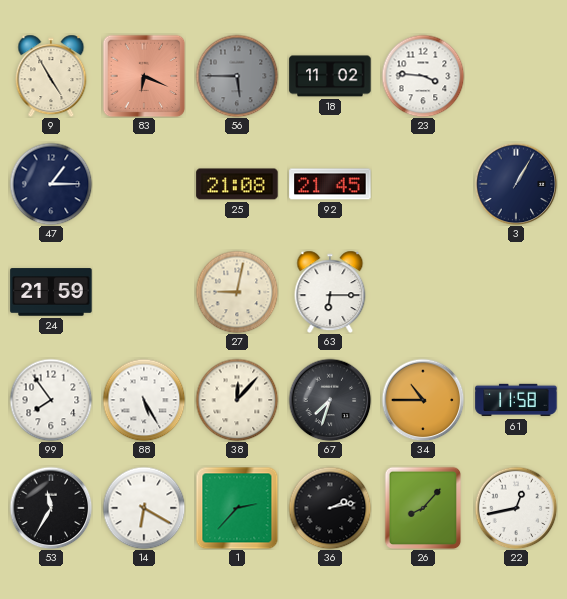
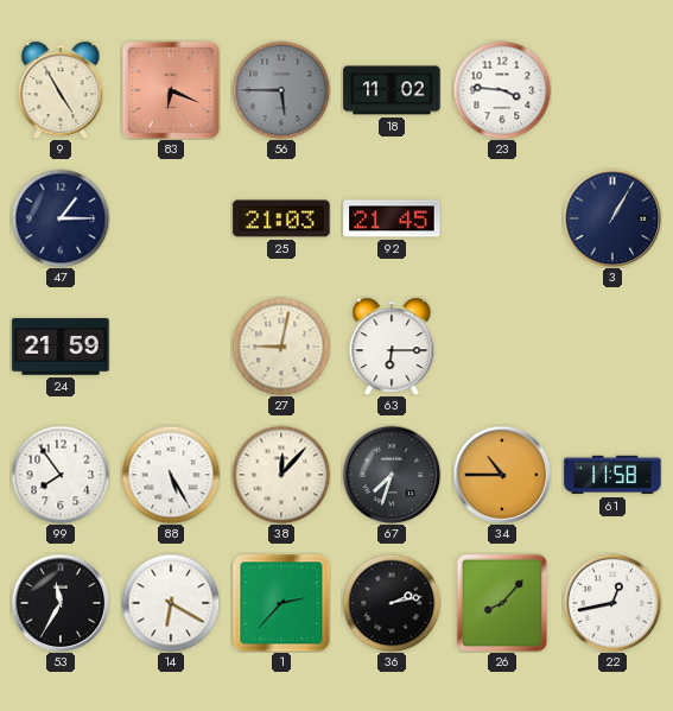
25: 21:08 -> 21:03
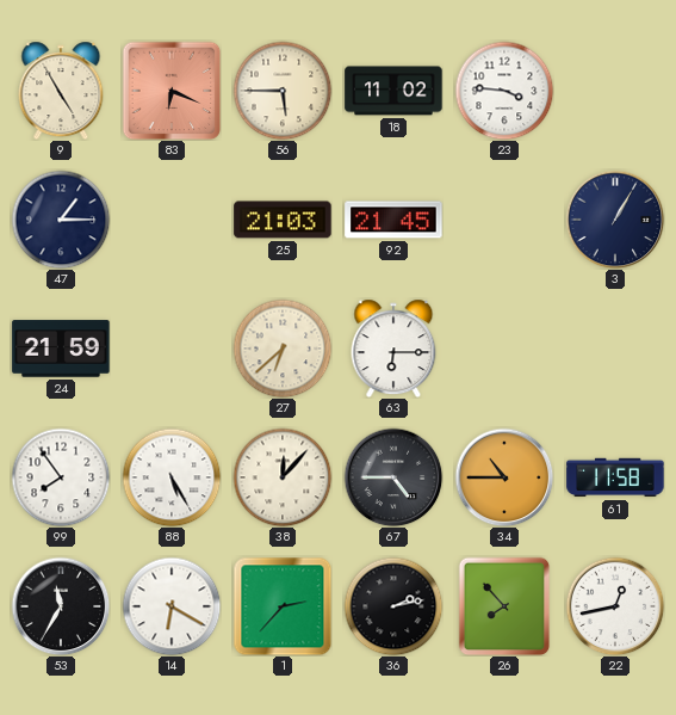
56 dial: grey -> cream
27: 9:02 -> 6:38
67: 7:33 -> 4:45
26: 8:07 -> 7:53
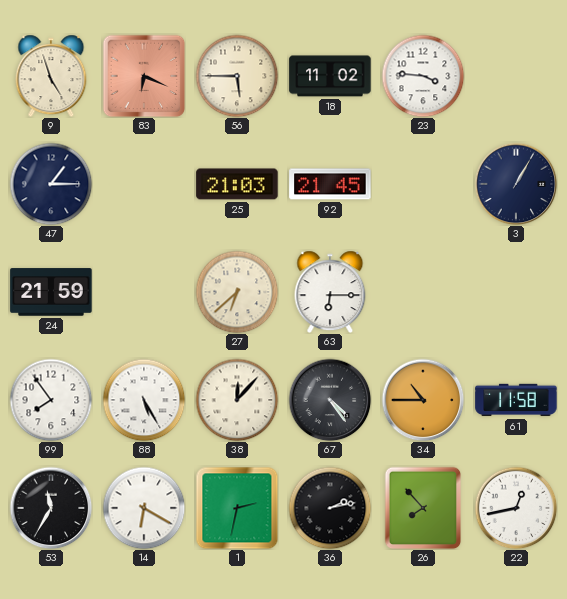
9: 4:55 -> 4:57
67: 4:45 -> 4:24
1: 2:37 -> 2:32
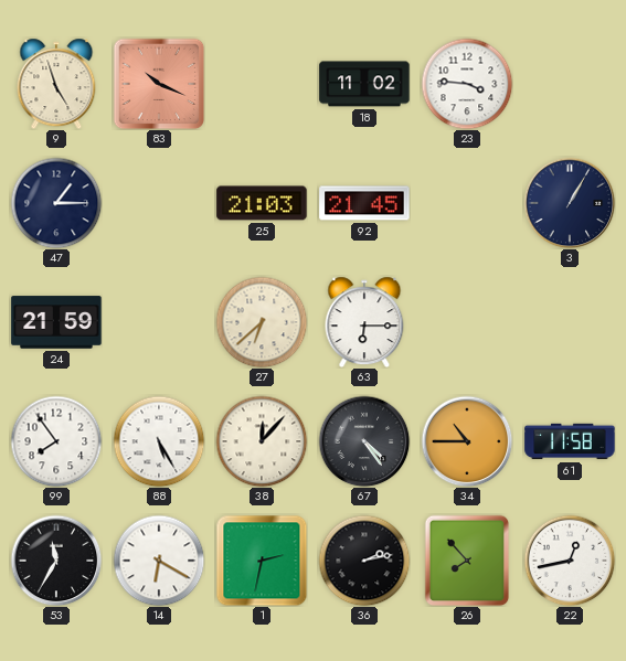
83: 6:19 -> 10:19
56: 5:45 -> none
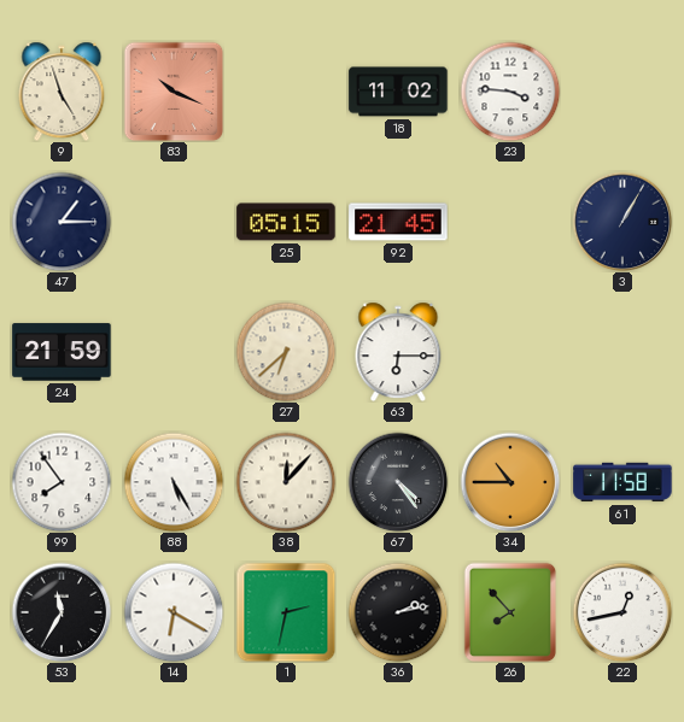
25: 21:03 -> 05:15
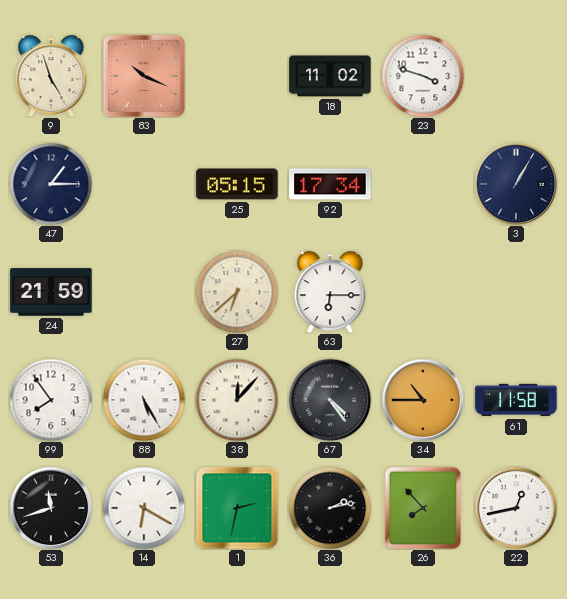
23: 3:46 -> 3:48
92: 21:45 -> 17:34
53: 11:35 -> 11:42
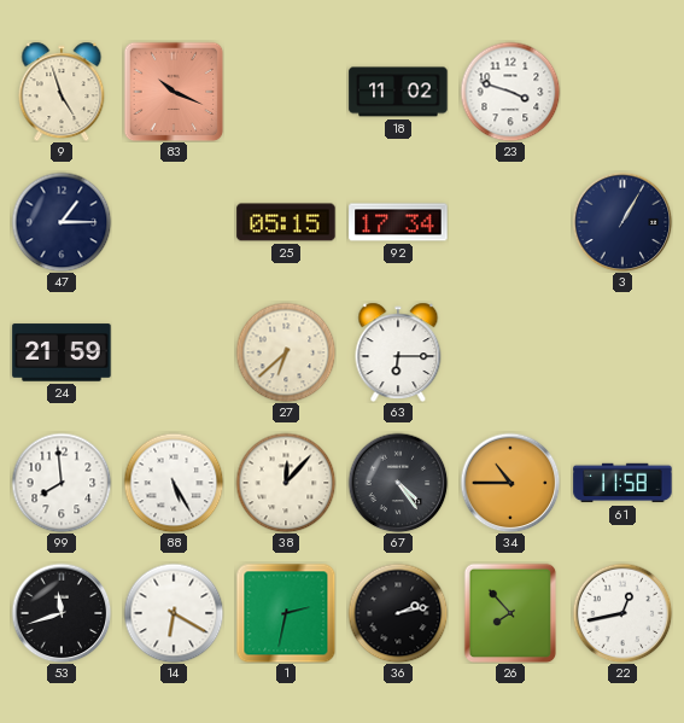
99: 7:54 -> 7:59
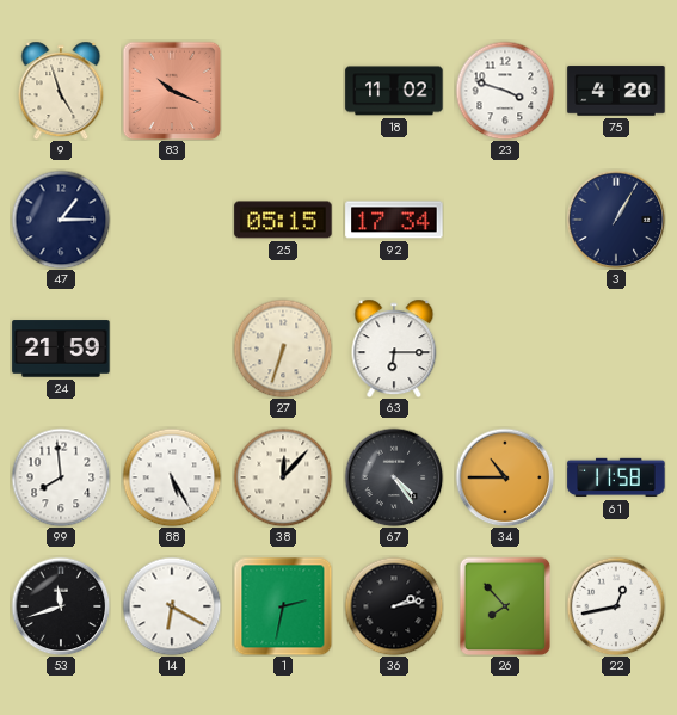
75: none -> 4:20
27: 6:38 -> 6:33
